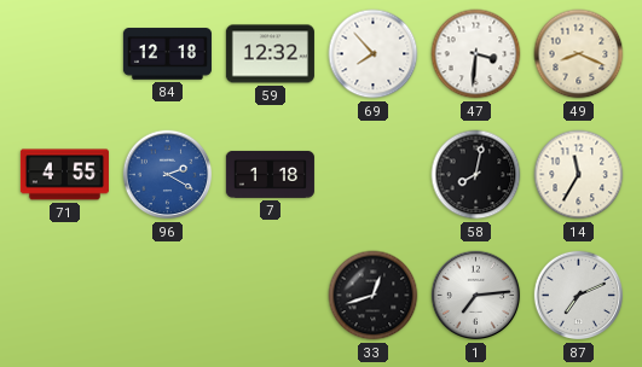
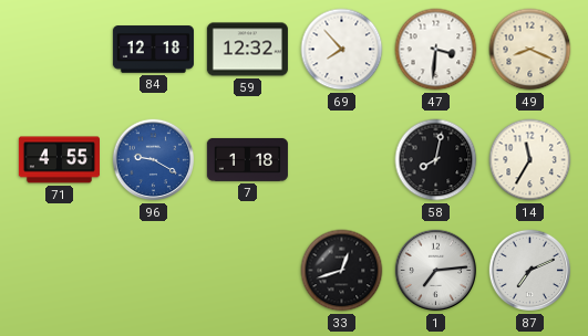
96: 2:20 -> 9:20
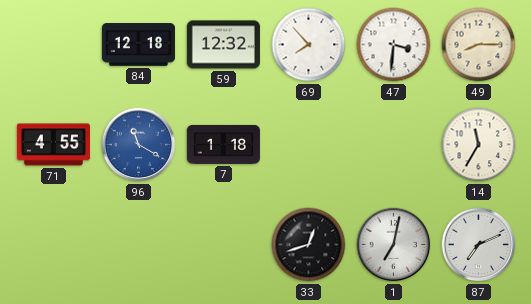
49: 8:19 -> 8:15
96: 9:20 -> 11:20
58: 8:02 -> none
1: 7:14 -> 7:02
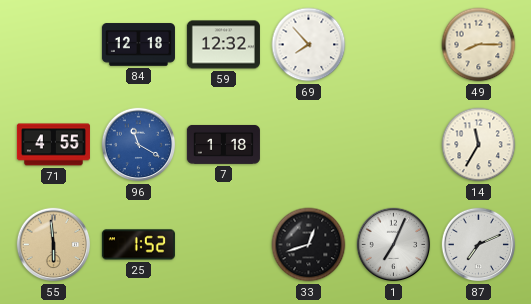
47: 3:31 -> none
55: none -> 5:59
25: none -> 1:52
1: 7:02 -> 7:04
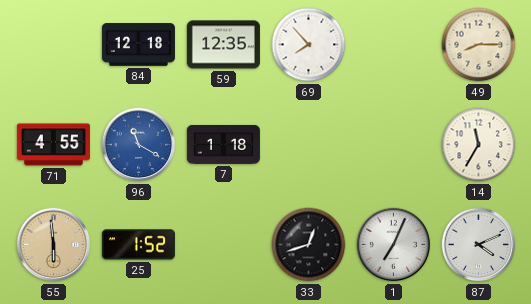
59: 12:32 -> 12:35
87: 7:11 -> 4:11
